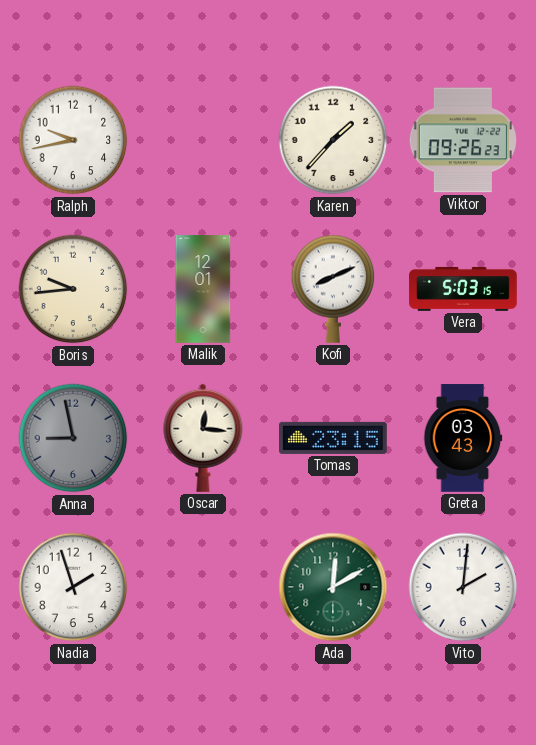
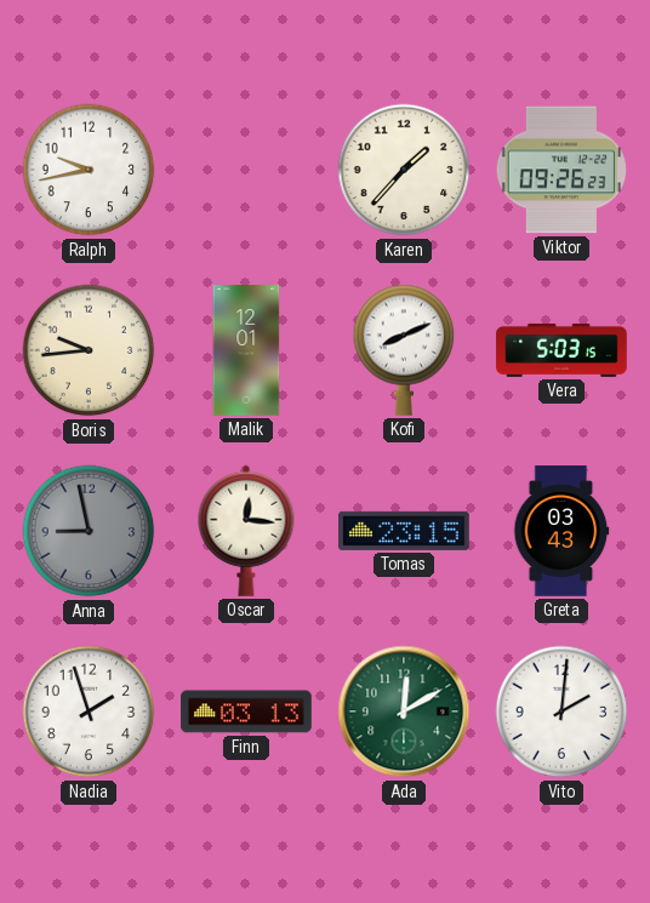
Finn: none -> 03:13
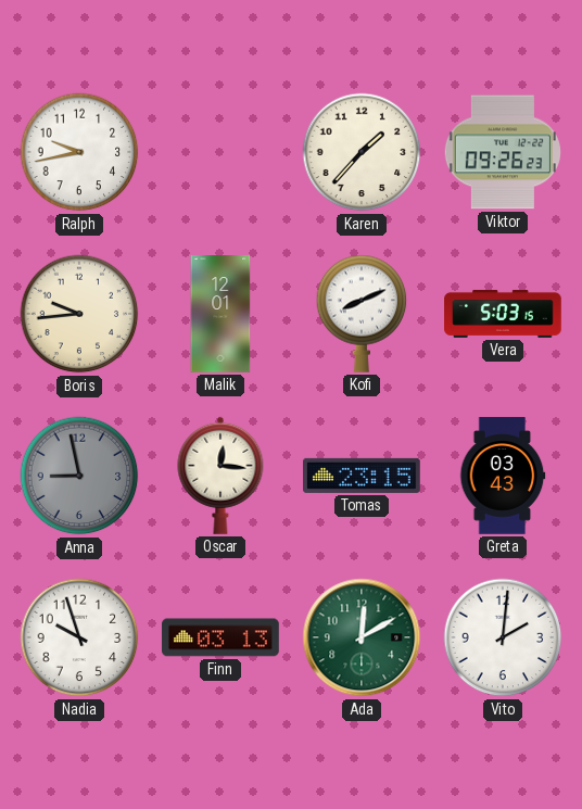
Nadia: 1:57 -> 9:57
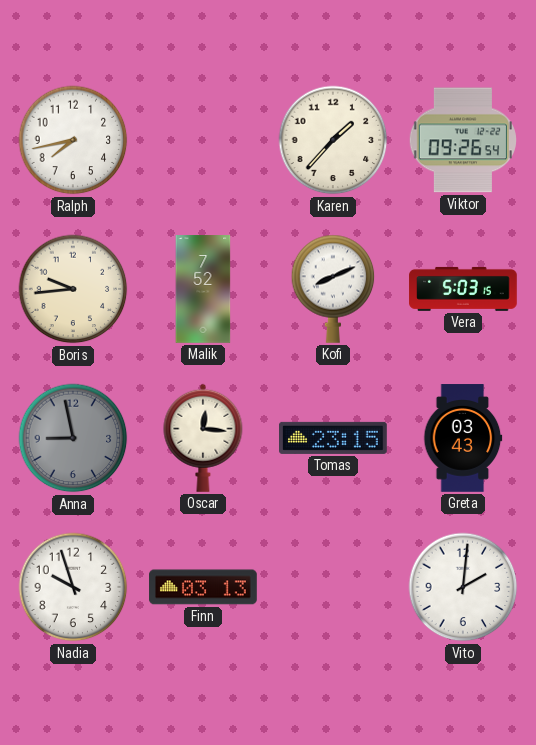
Ralph: 9:43 -> 7:43
Viktor: 09:26:23 -> 09:26:54
Malik: 12:01 -> 7:52
Ada: 12:10 -> none
